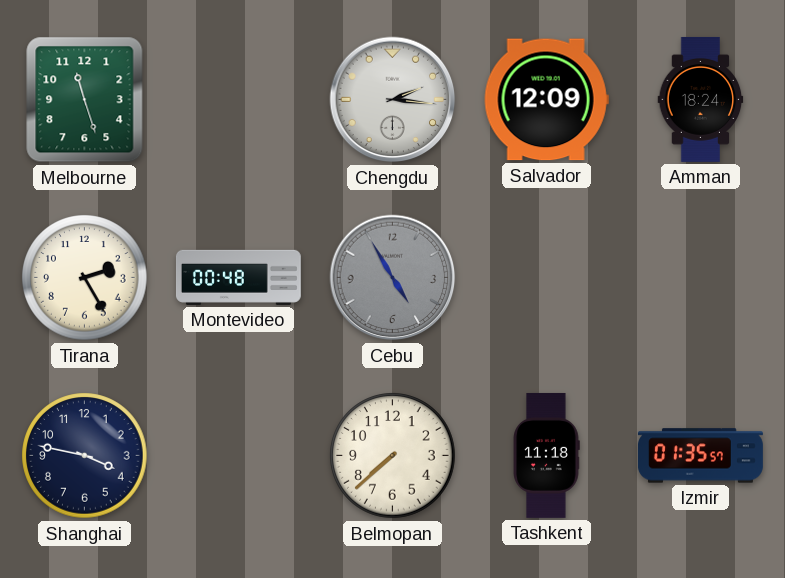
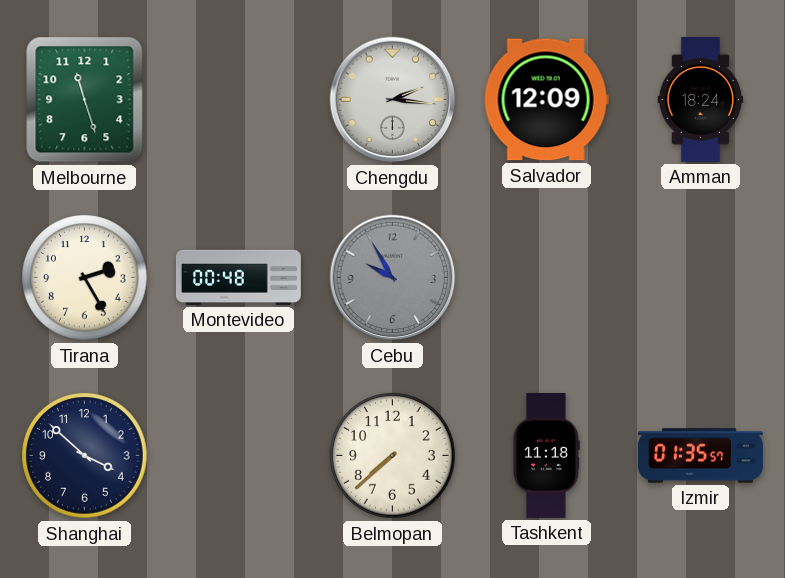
Cebu: 4:55 -> 9:55
Shanghai: 3:47 -> 3:52
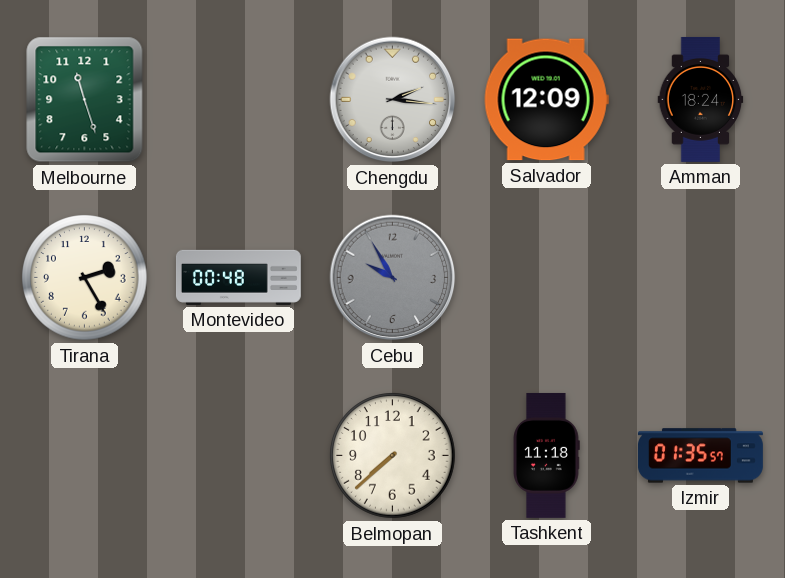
Shanghai: 3:52 -> none
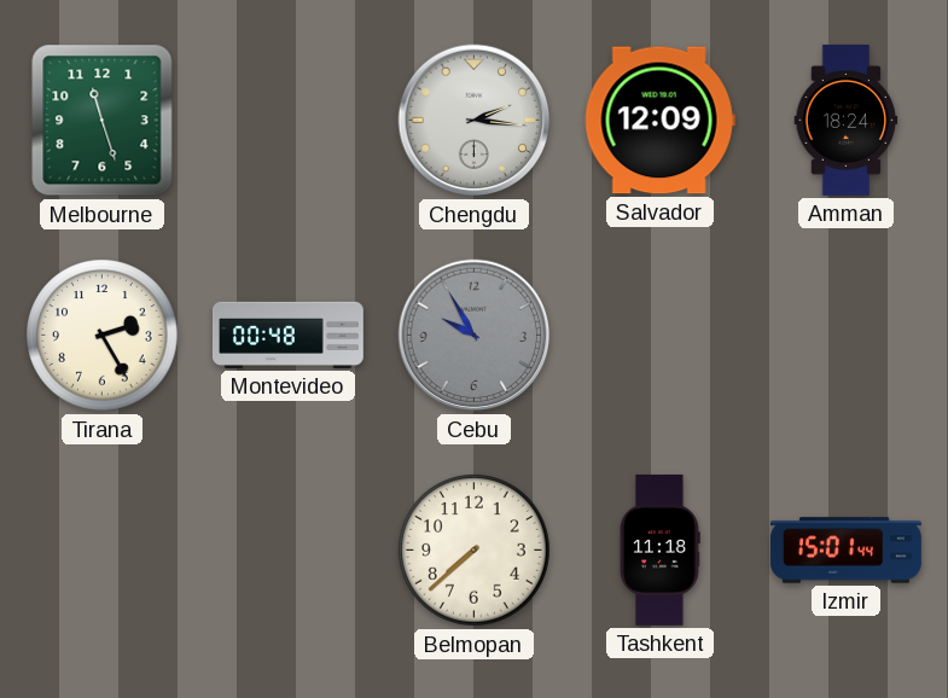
Izmir: 01:35 -> 15:01
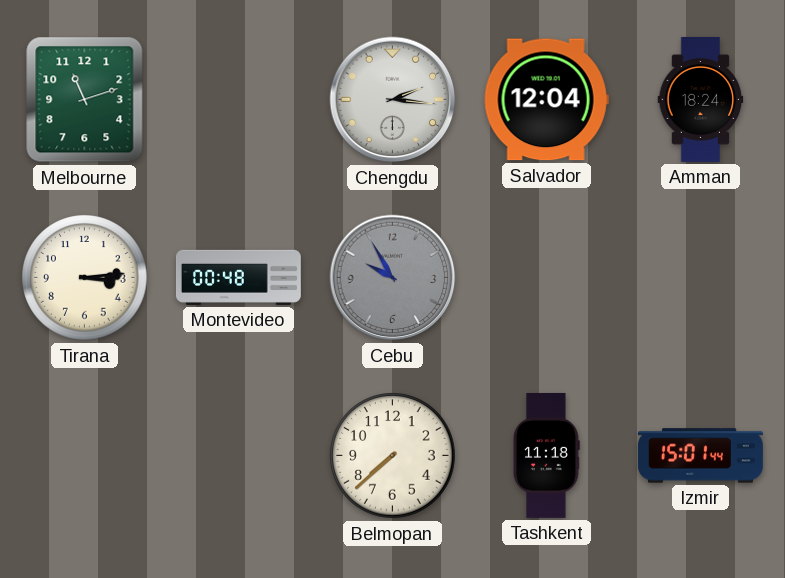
Melbourne: 11:27 -> 11:12
Salvador: 12:09 -> 12:04
Tirana: 2:25 -> 3:14
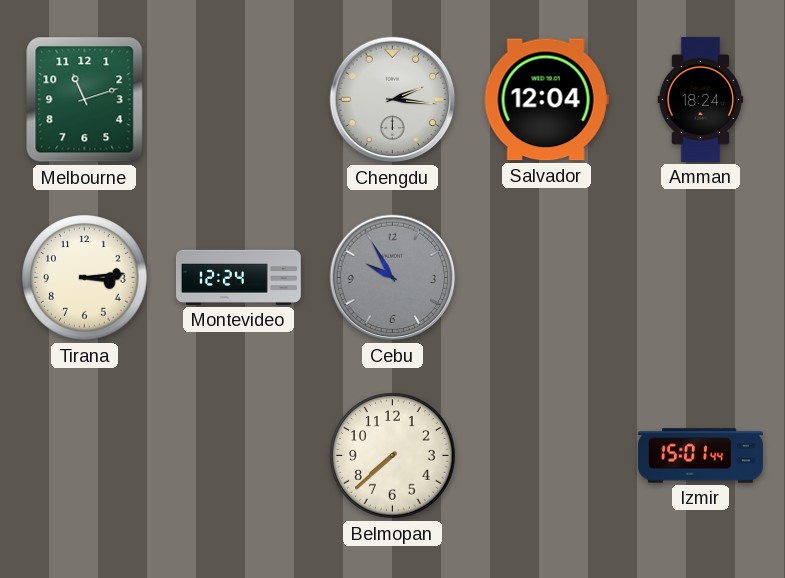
Montevideo: 00:48 -> 12:24
Tashkent: 11:18 -> none
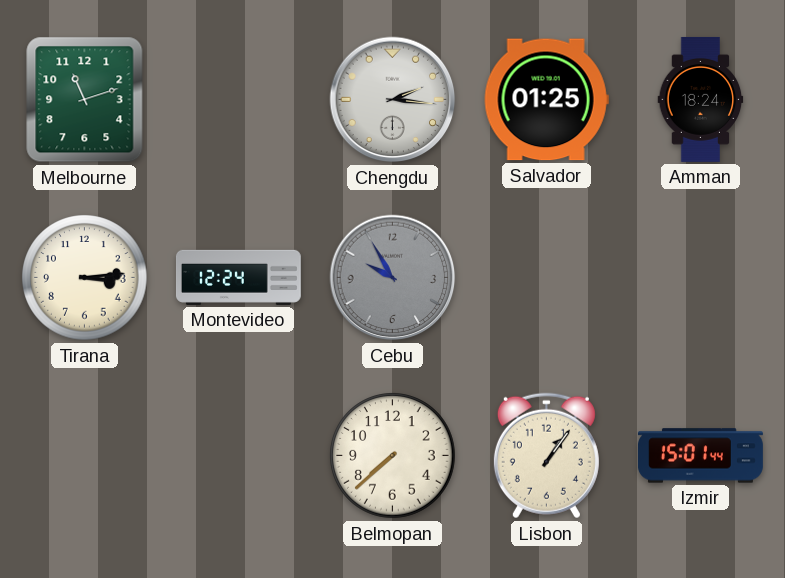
Salvador: 12:04 -> 01:25
Lisbon: none -> 1:06
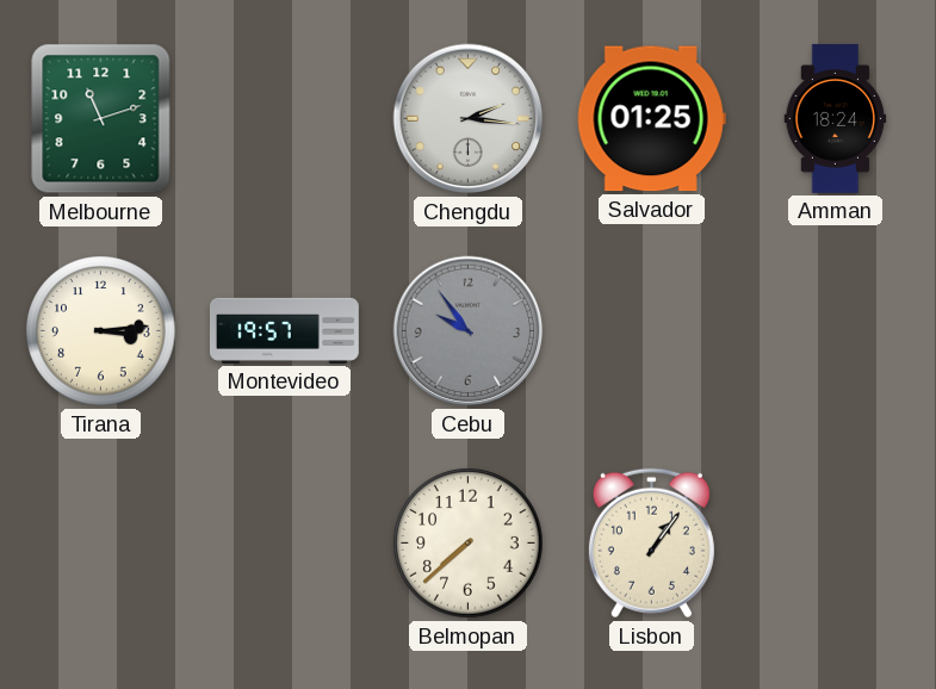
Montevideo: 12:24 -> 19:57
Cebu: 9:55 -> 9:54
Izmir: 15:01 -> none
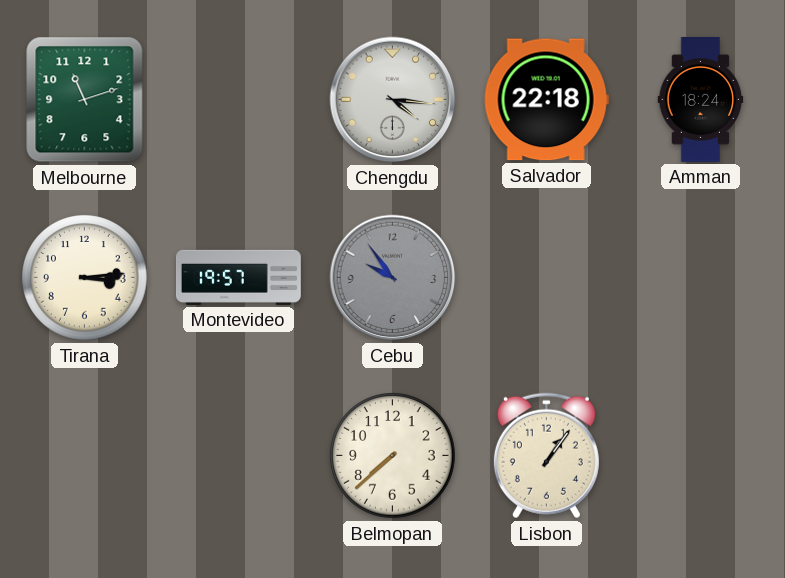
Chengdu: 2:16 -> 4:16
Salvador: 01:25 -> 22:18
